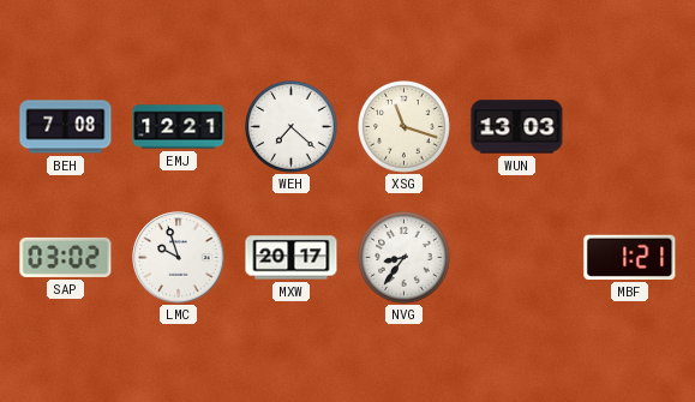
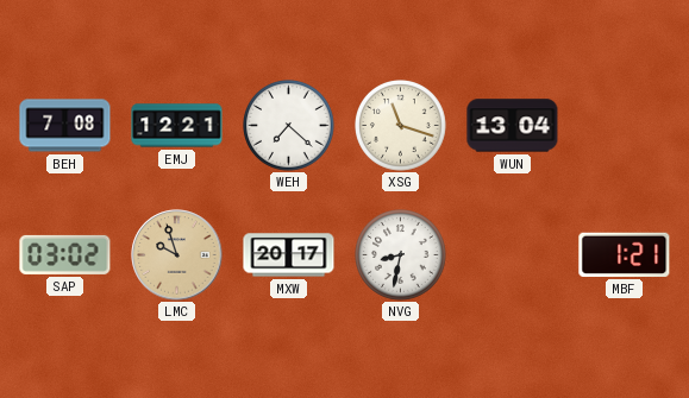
WUN: 13:03 -> 13:04
LMC dial: white -> champagne
NVG: 8:36 -> 8:32
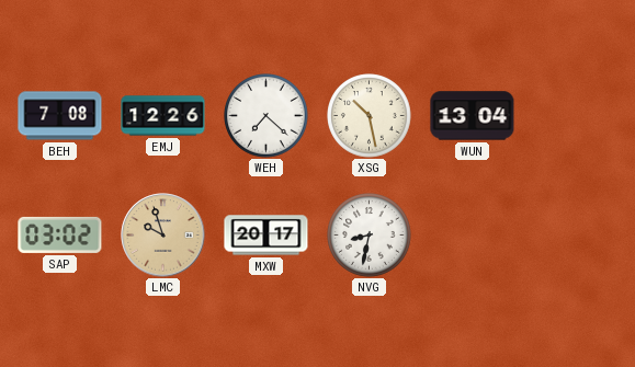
EMJ: 12:21 -> 12:26
XSG: 11:18 -> 10:28
MBF: 1:21 -> none
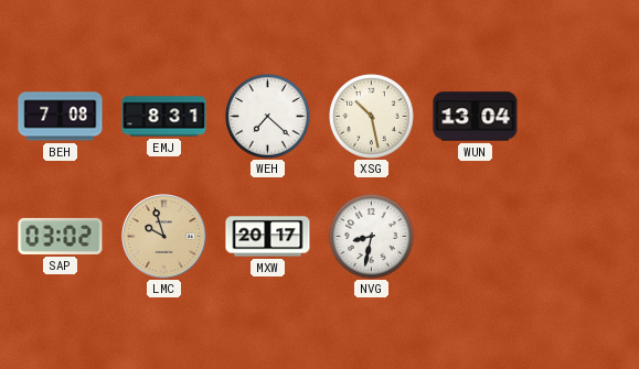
EMJ: 12:26 -> 8:31
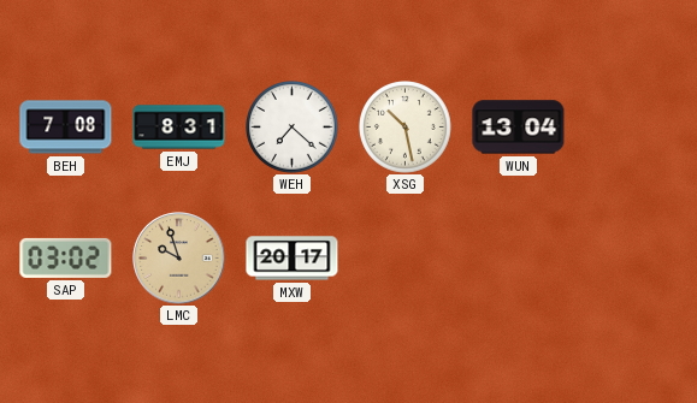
NVG: 8:32 -> none
